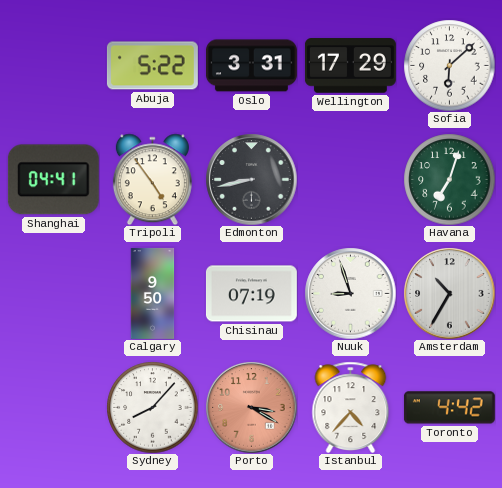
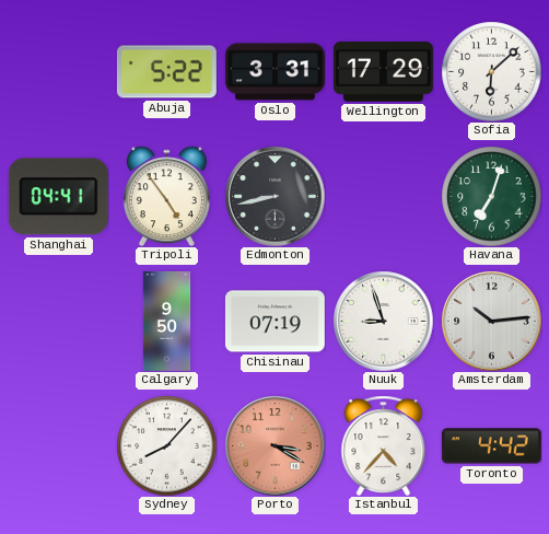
Amsterdam: 10:35 -> 10:14
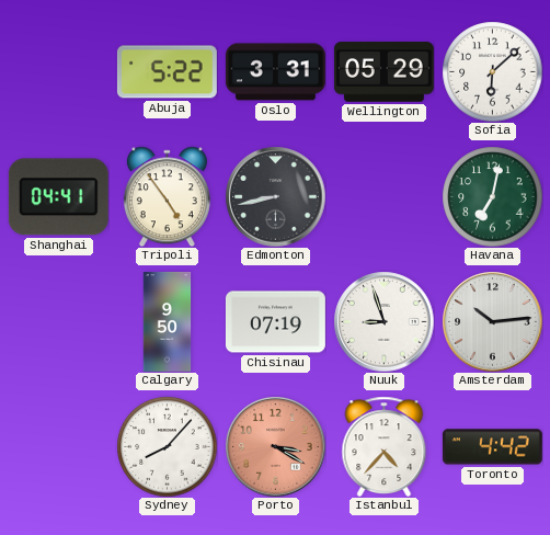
Wellington: 17:29 -> 05:29
Havana: 7:03 -> 7:02
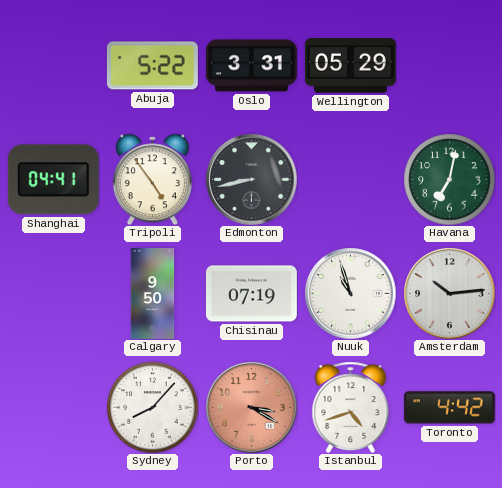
Sofia: 6:08 -> none
Nuuk: 8:57 -> 10:57
Istanbul: 4:37 -> 4:42
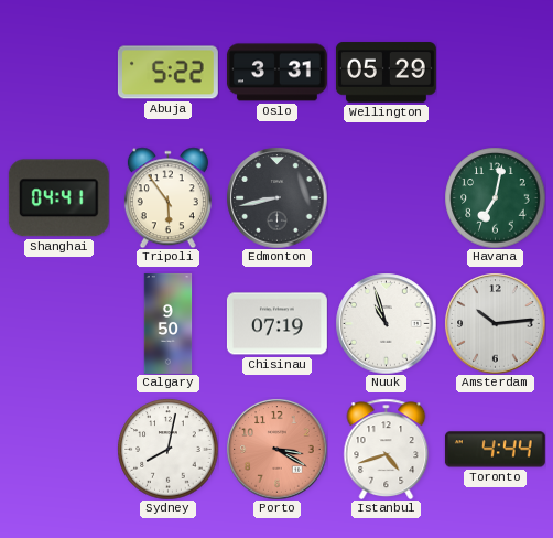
Tripoli: 4:54 -> 5:54
Sydney: 8:07 -> 8:02
Toronto: 4:42 -> 4:44
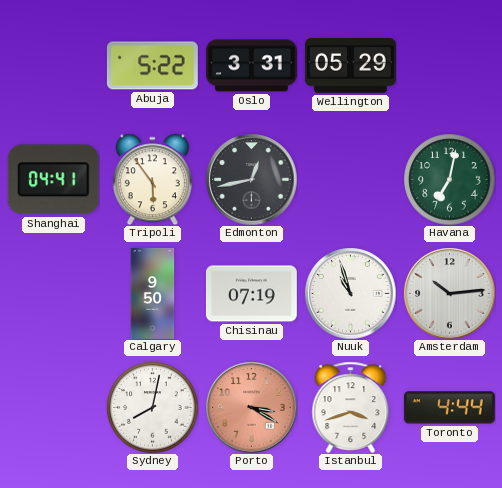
Edmonton: 8:43 -> 12:43
Istanbul: 4:42 -> 3:42
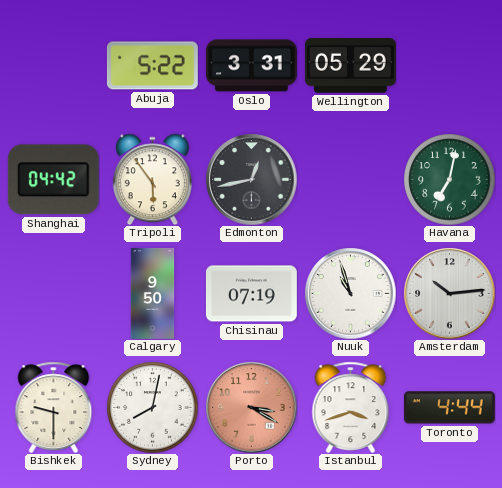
Shanghai: 04:41 -> 04:42
Bishkek: none -> 9:30
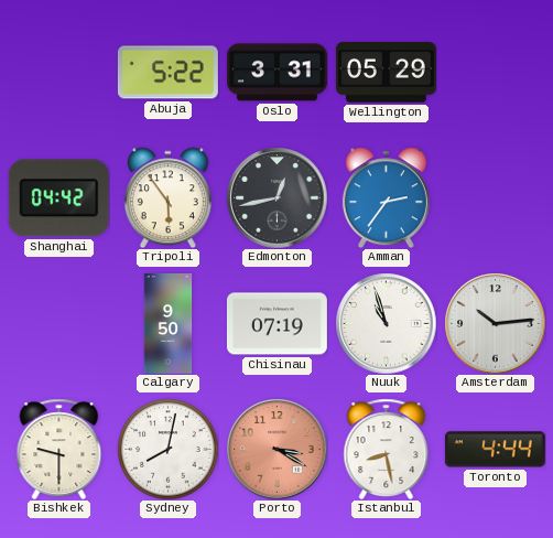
Amman: none -> 2:36
Havana: 7:02 -> none
Istanbul: 3:42 -> 8:28
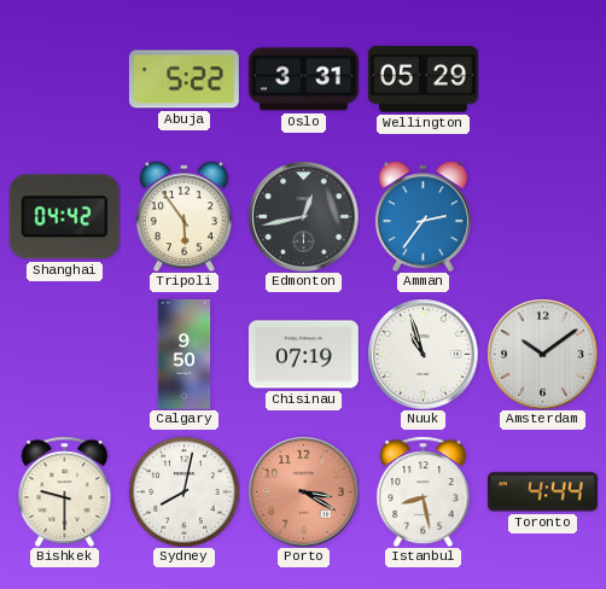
Amsterdam: 10:14 -> 10:09
